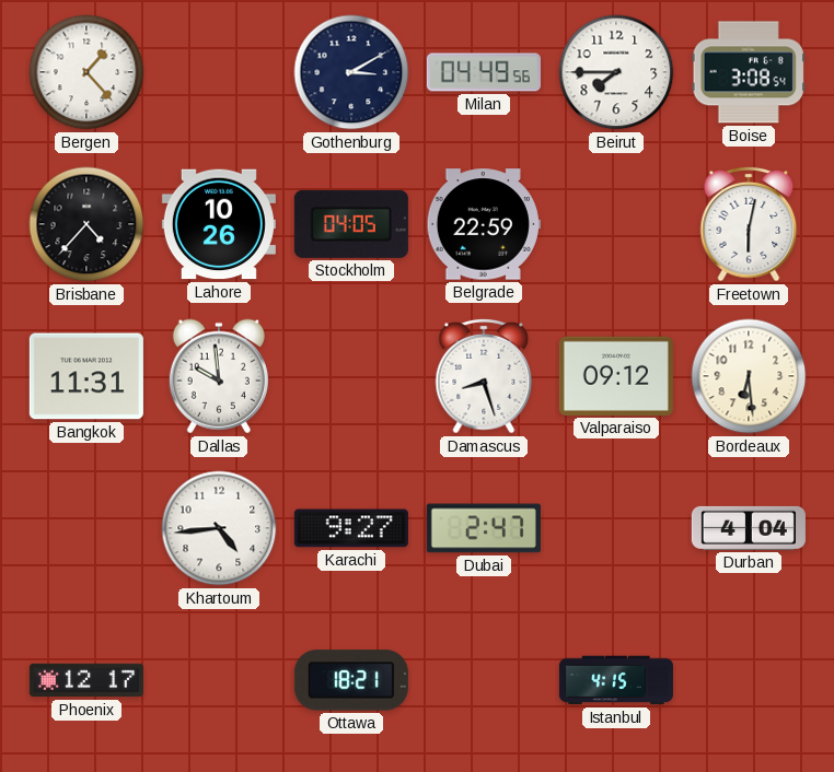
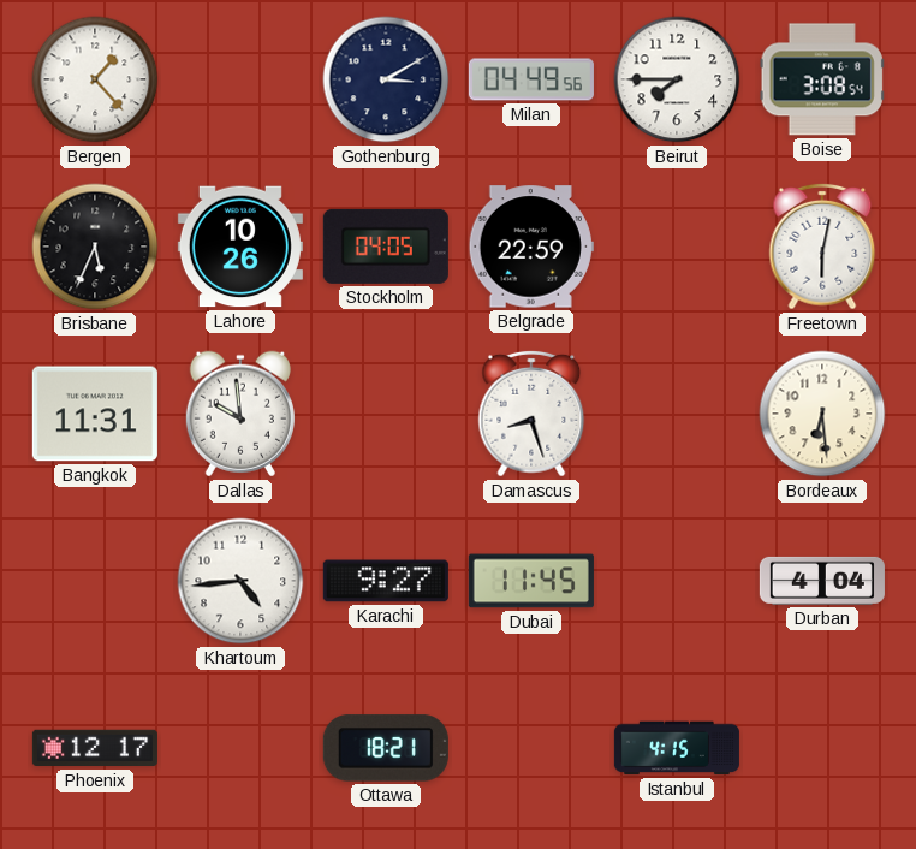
Brisbane: 4:37 -> 5:34
Valparaiso: 09:12 -> none
Dubai: 2:47 -> 11:45
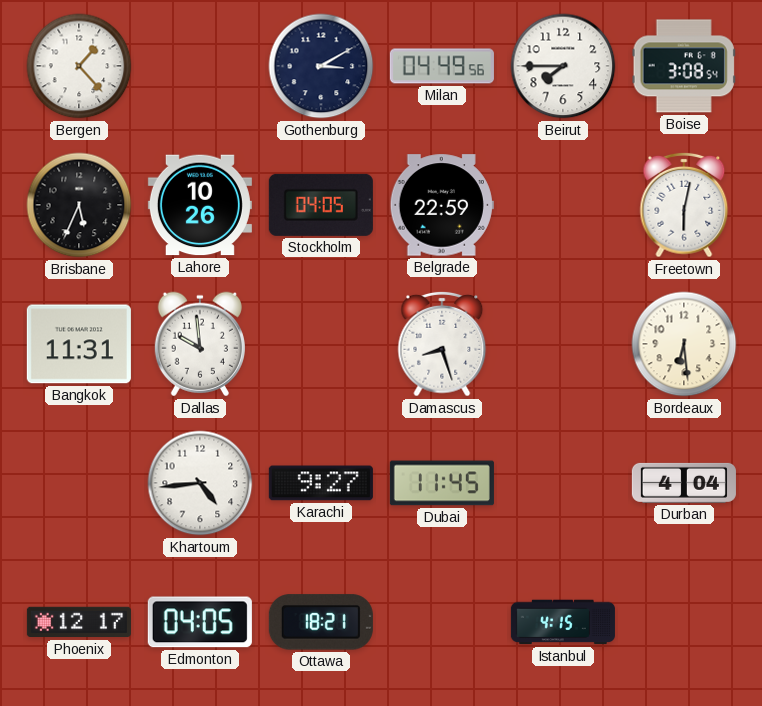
Edmonton: none -> 04:05
